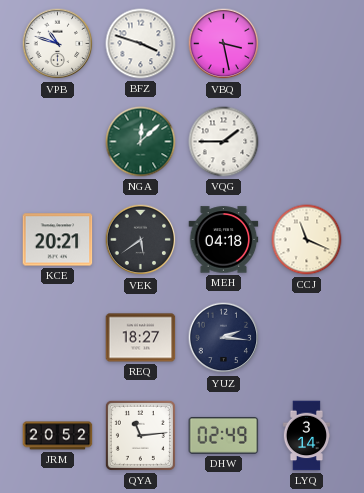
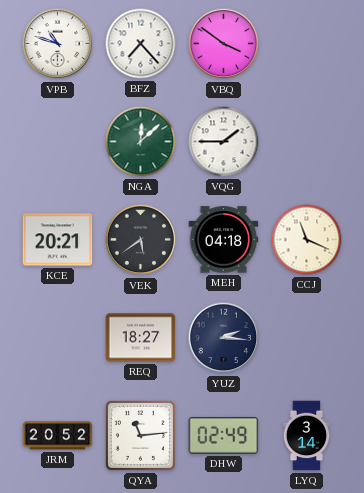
BFZ: 3:48 -> 7:23
VBQ: 3:28 -> 3:51
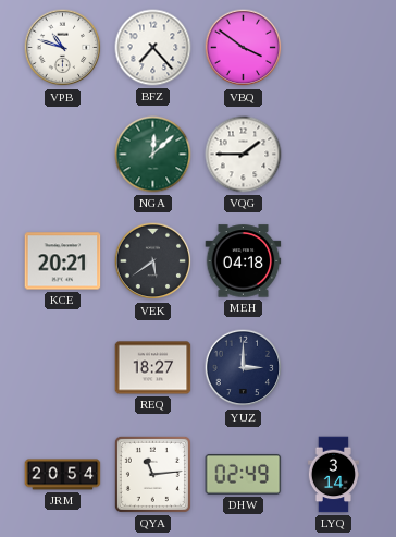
CCJ: 11:19 -> none
YUZ: 2:16 -> 3:00
JRM: 20:52 -> 20:54
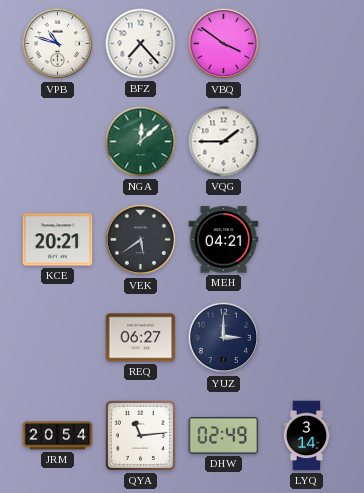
MEH: 04:18 -> 04:21
REQ: 18:27 -> 06:27
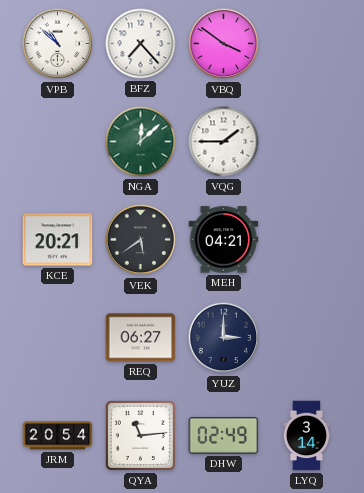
VPB: 10:48 -> 10:52
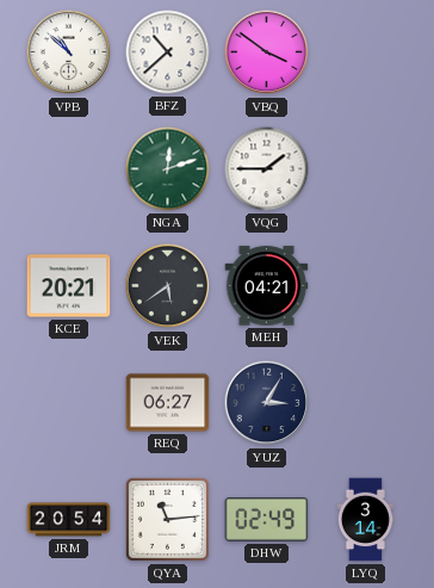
BFZ: 7:23 -> 10:38
NGA: 12:08 -> 12:12
YUZ: 3:00 -> 3:05
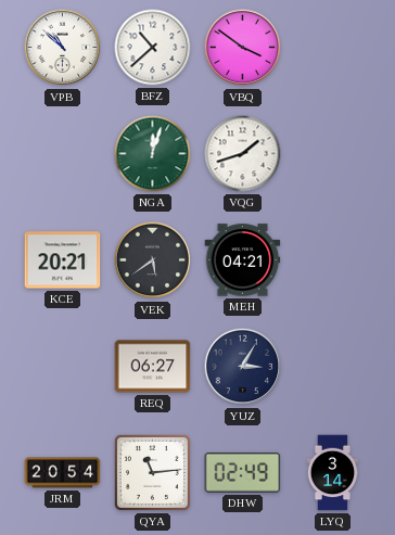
NGA: 12:12 -> 12:03
VQG: 1:45 -> 1:42
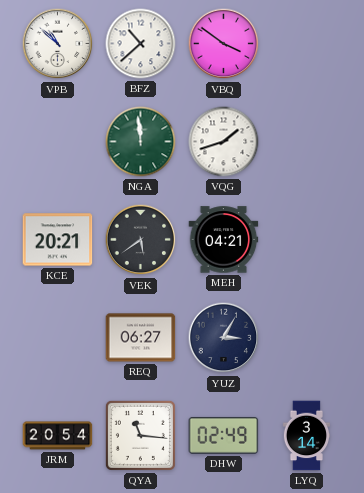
NGA: 12:03 -> 11:59
QYA: 11:14 -> 11:16
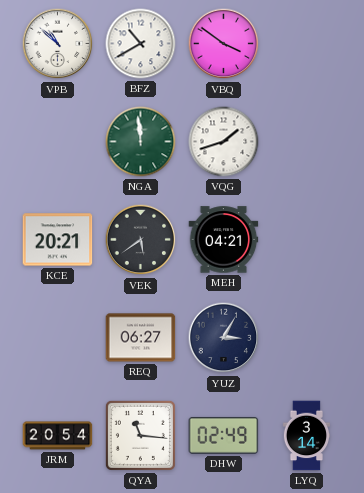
BFZ: 10:38 -> 10:40
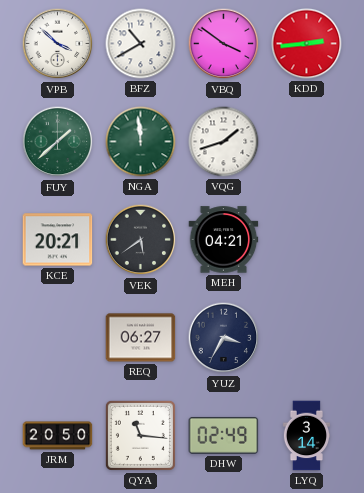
VPB: 10:52 -> 3:52
KDD: none -> 2:44
FUY: none -> 1:38
YUZ: 3:05 -> 3:35
JRM: 20:54 -> 20:50
